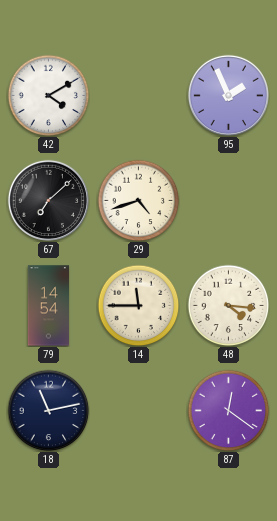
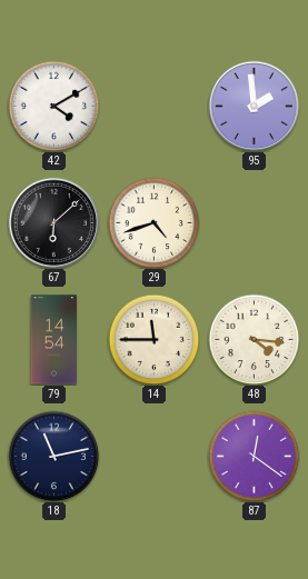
95: 1:56 -> 1:59
67: 7:08 -> 6:08
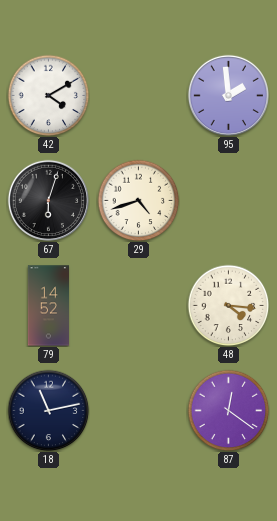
67: 6:08 -> 6:03
79: 14:54 -> 14:52
14: 11:45 -> none
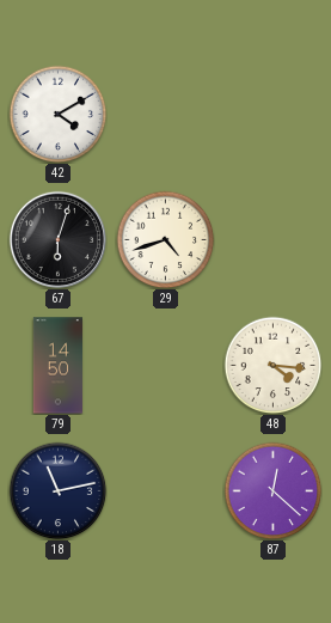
95: 1:59 -> none
79: 14:52 -> 14:50
87: 12:21 -> 12:22
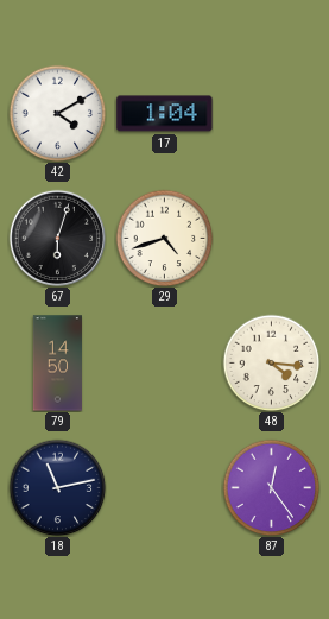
17: none -> 1:04
87: 12:22 -> 12:24
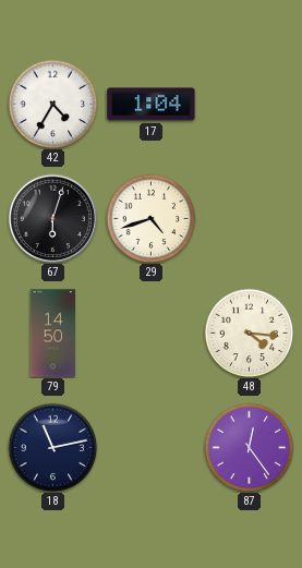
42: 4:10 -> 4:35
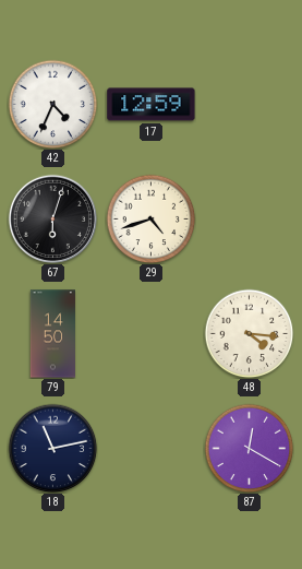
42: 4:35 -> 4:34
17: 1:04 -> 12:59
87: 12:24 -> 12:20
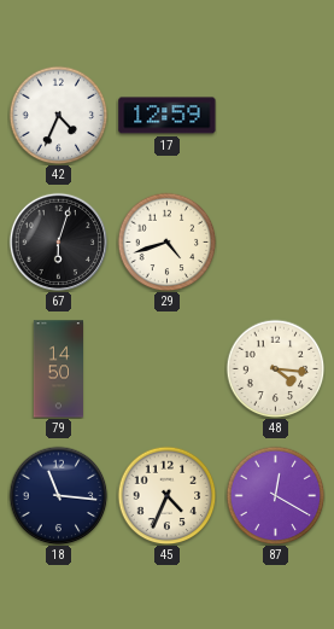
18: 11:13 -> 11:16
45: none -> 4:34
